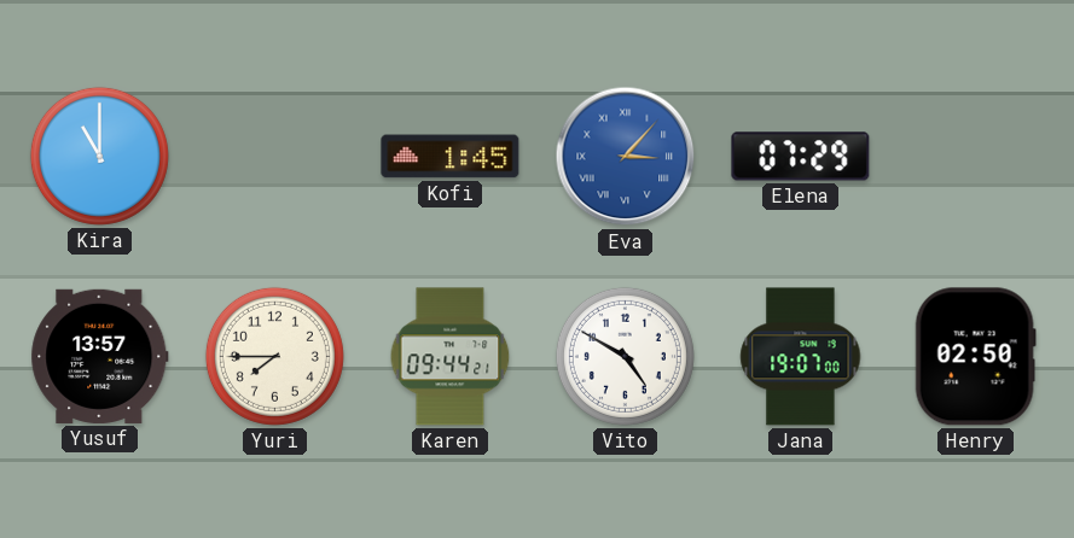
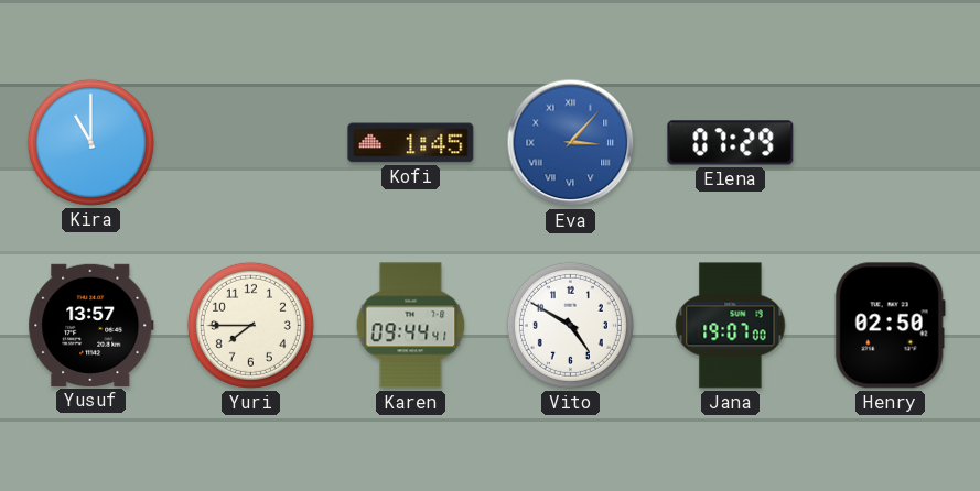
Karen: 09:44:21 -> 09:44:41
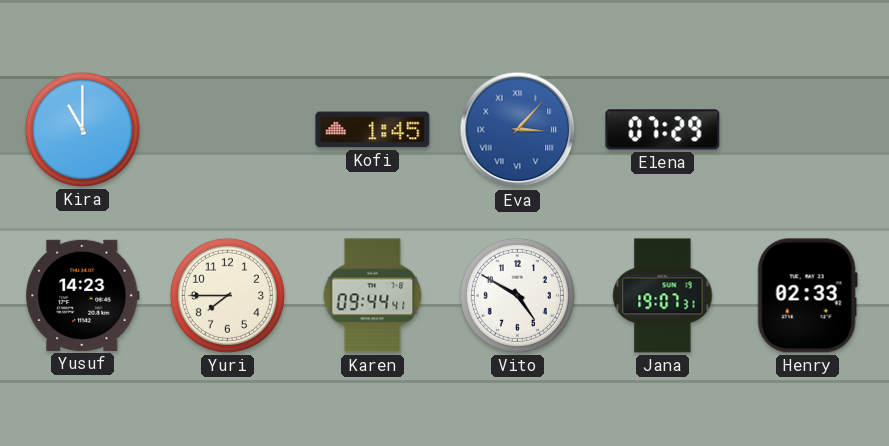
Yusuf: 13:57 -> 14:23
Jana: 19:07:00 -> 19:07:31
Henry: 02:50 -> 02:33
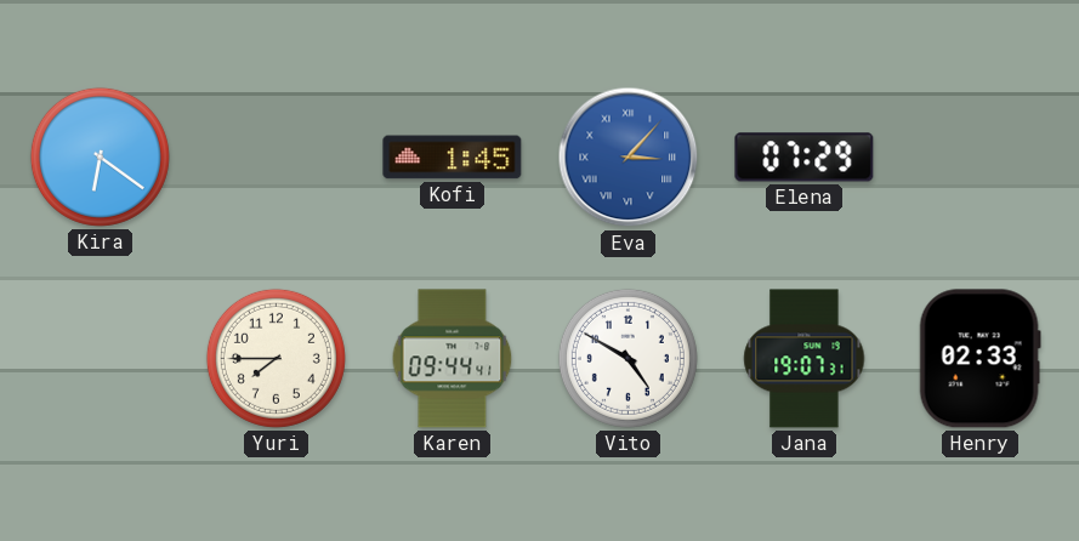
Kira: 11:00 -> 6:21
Yusuf: 14:23 -> none
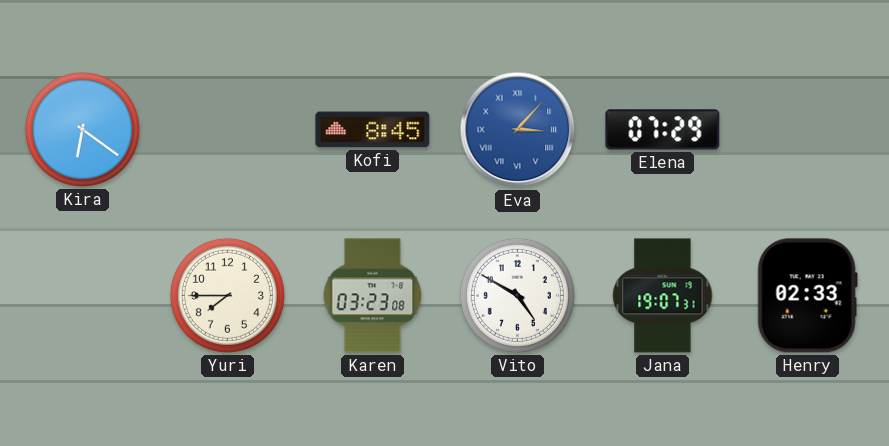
Kofi: 1:45 -> 8:45
Karen: 09:44 -> 03:23
